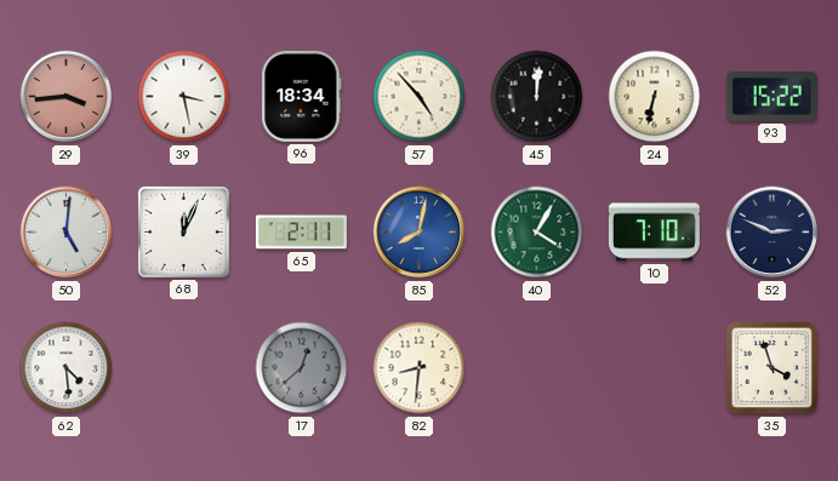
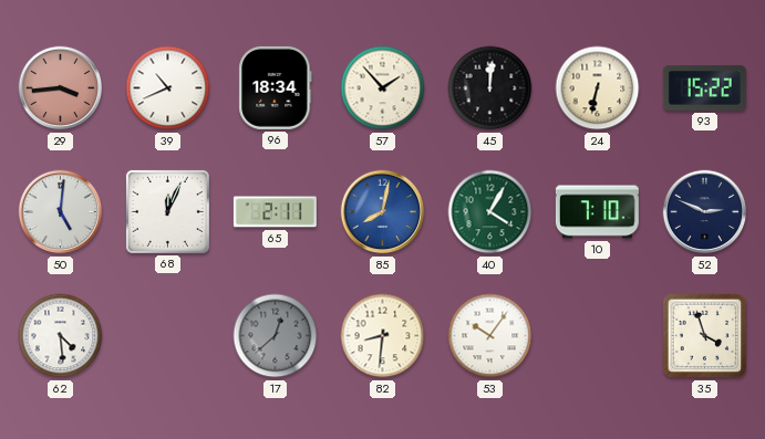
39: 3:28 -> 10:41
57: 4:53 -> 1:53
53: none -> 10:06
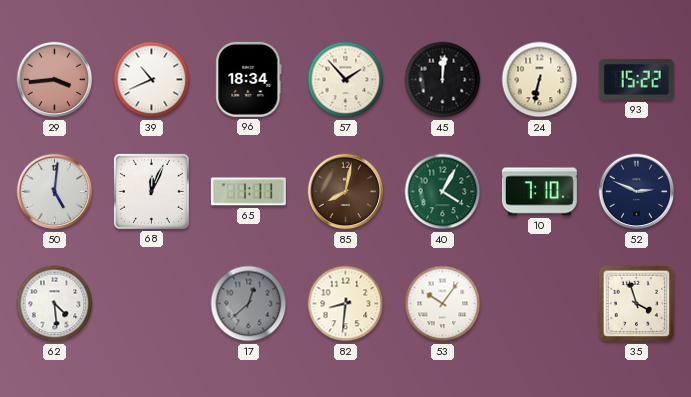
65: 2:11 -> 1:11
85 dial: blue -> brown
